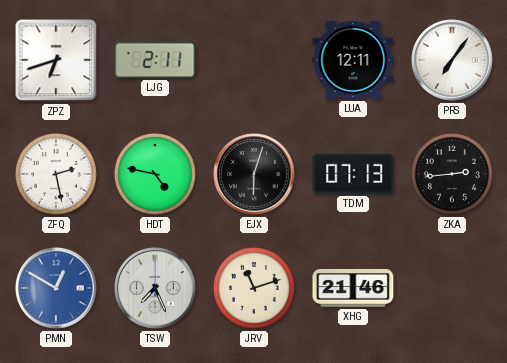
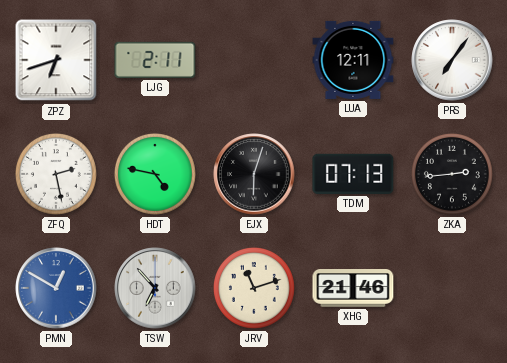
TSW: 7:26 -> 6:53
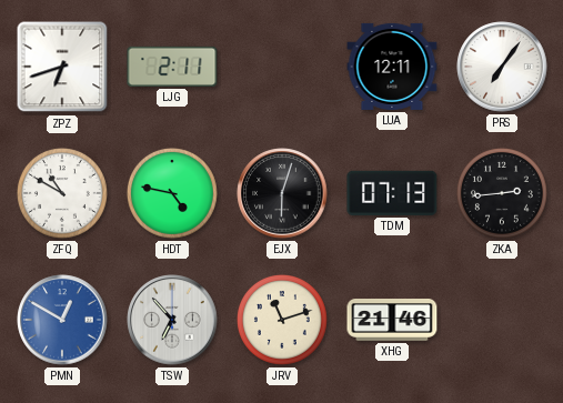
ZFQ: 2:28 -> 10:50
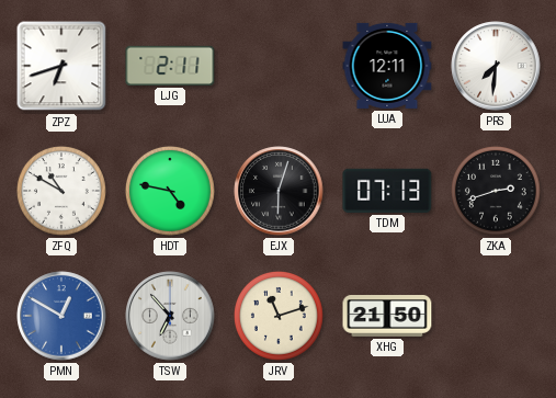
PRS: 7:06 -> 7:31
ZKA: 2:44 -> 2:42
XHG: 21:46 -> 21:50
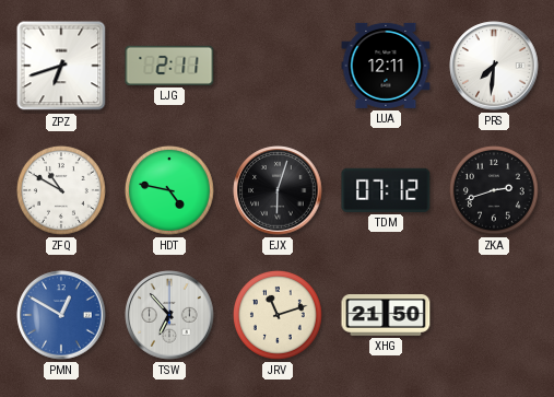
TDM: 07:13 -> 07:12
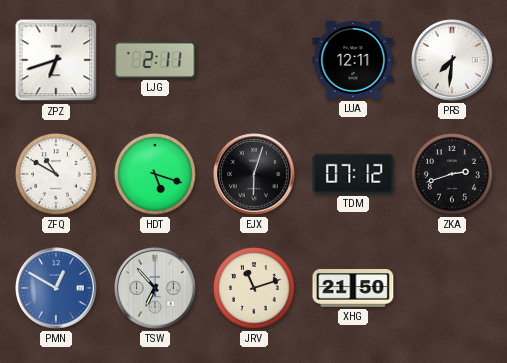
HDT: 4:47 -> 5:18
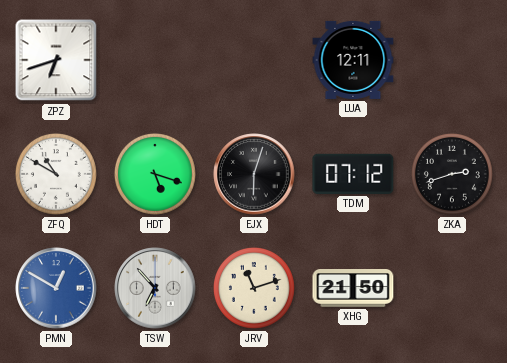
LJG: 2:11 -> none
PRS: 7:31 -> none
